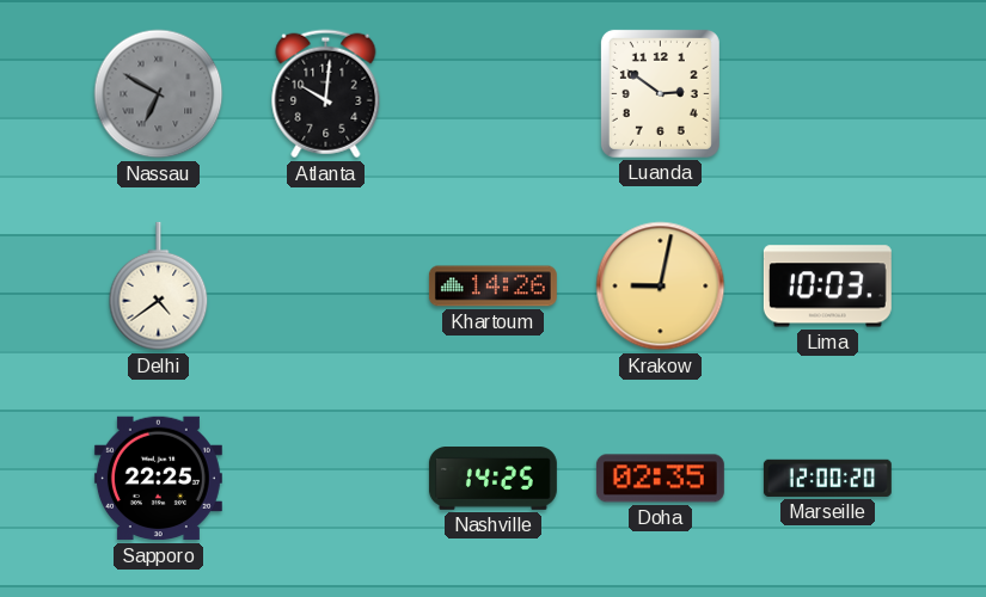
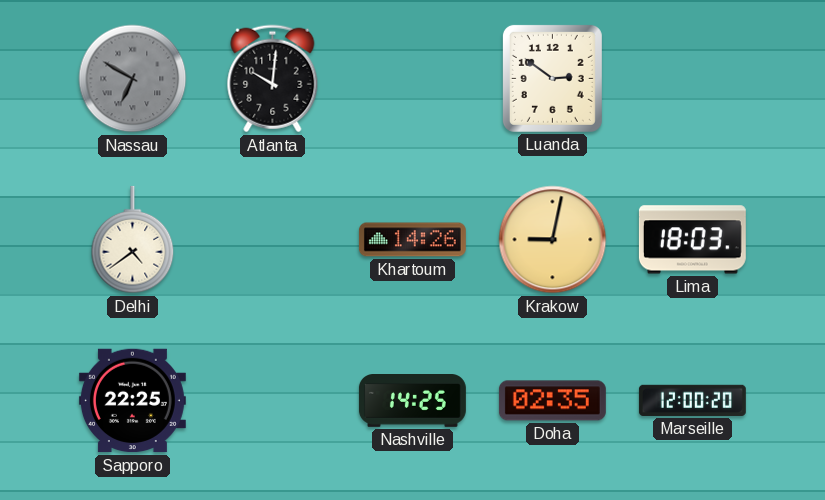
Lima: 10:03 -> 18:03
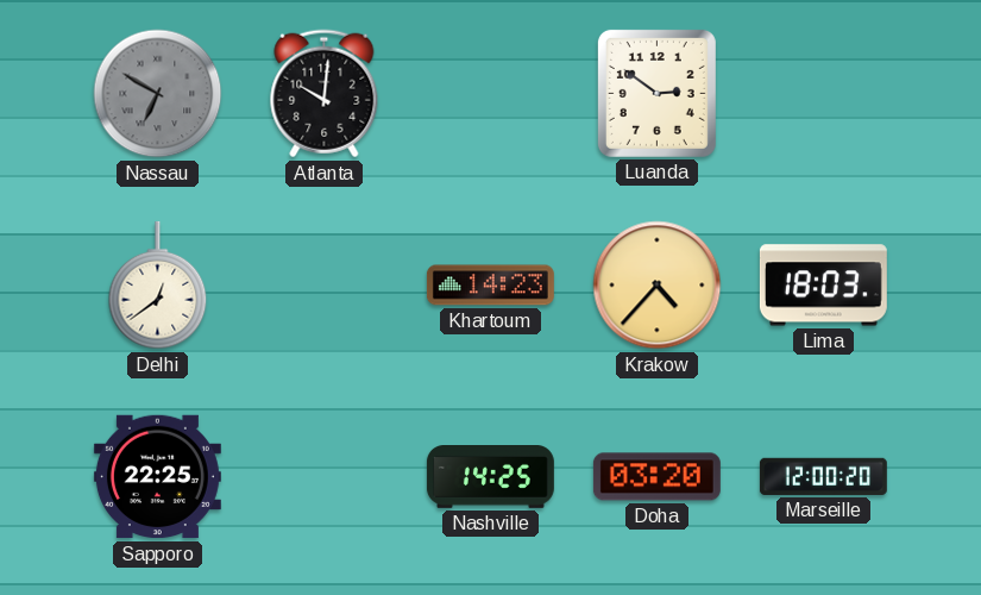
Delhi: 4:39 -> 12:39
Khartoum: 14:26 -> 14:23
Krakow: 9:02 -> 4:37
Doha: 02:35 -> 03:20
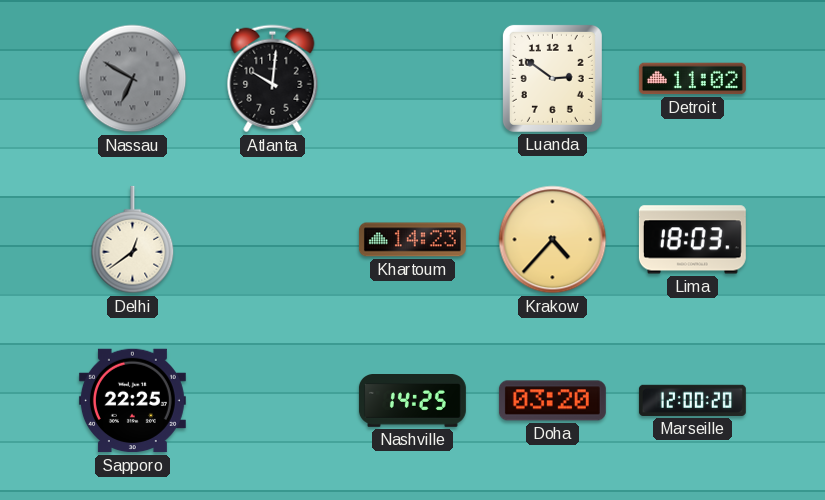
Detroit: none -> 11:02
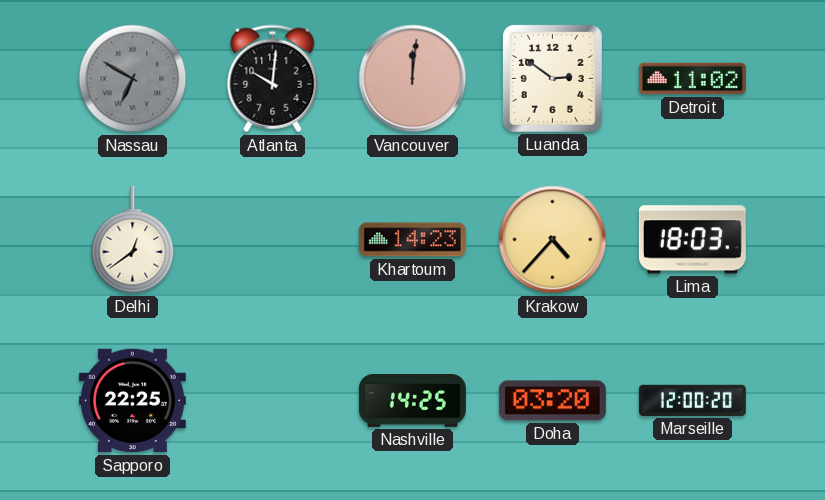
Vancouver: none -> 12:01
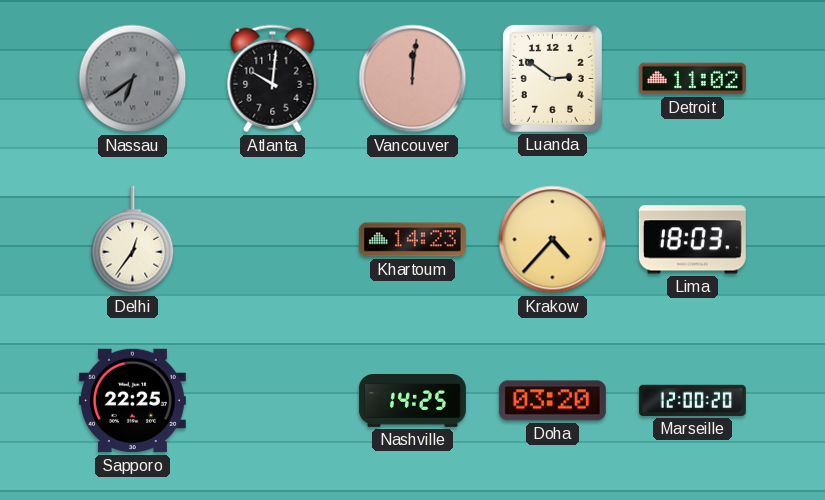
Nassau: 6:50 -> 6:39
Delhi: 12:39 -> 12:36
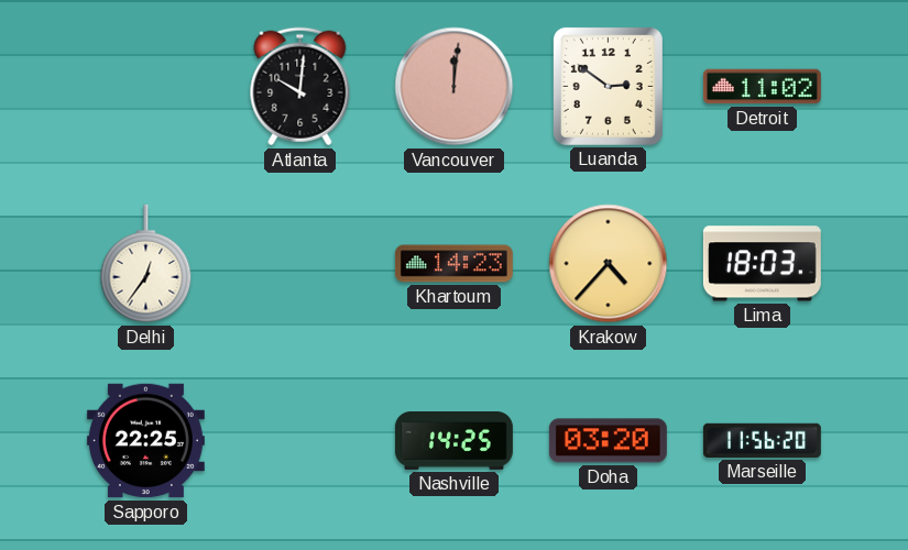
Nassau: 6:39 -> none
Marseille: 12:00 -> 11:56
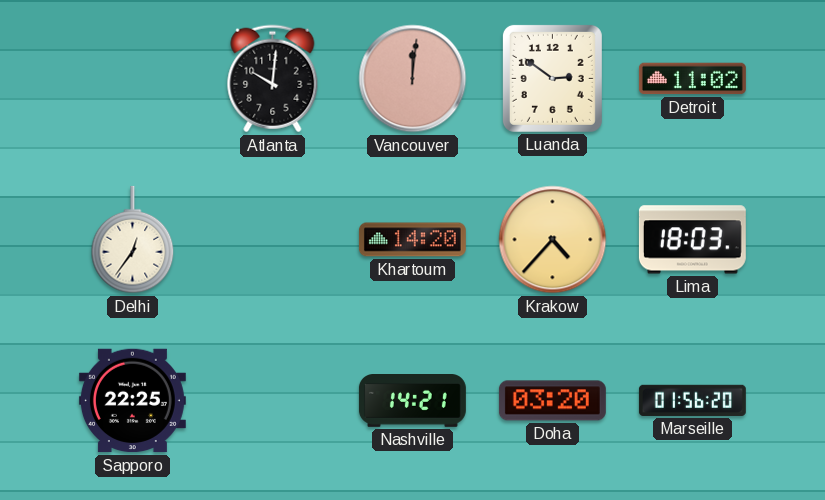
Khartoum: 14:23 -> 14:20
Nashville: 14:25 -> 14:21
Marseille: 11:56 -> 01:56
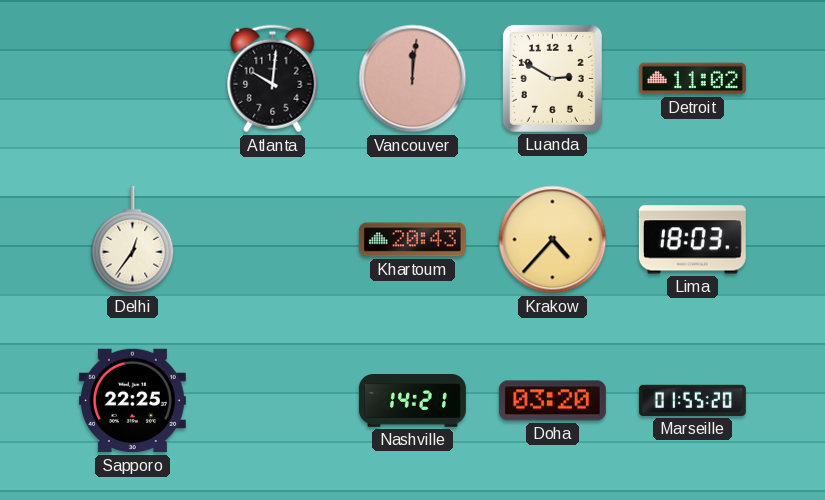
Luanda: 2:51 -> 2:50
Khartoum: 14:20 -> 20:43
Marseille: 01:56 -> 01:55
